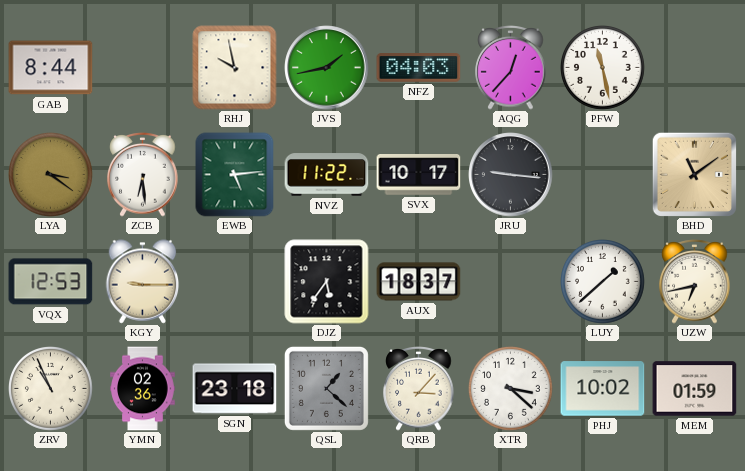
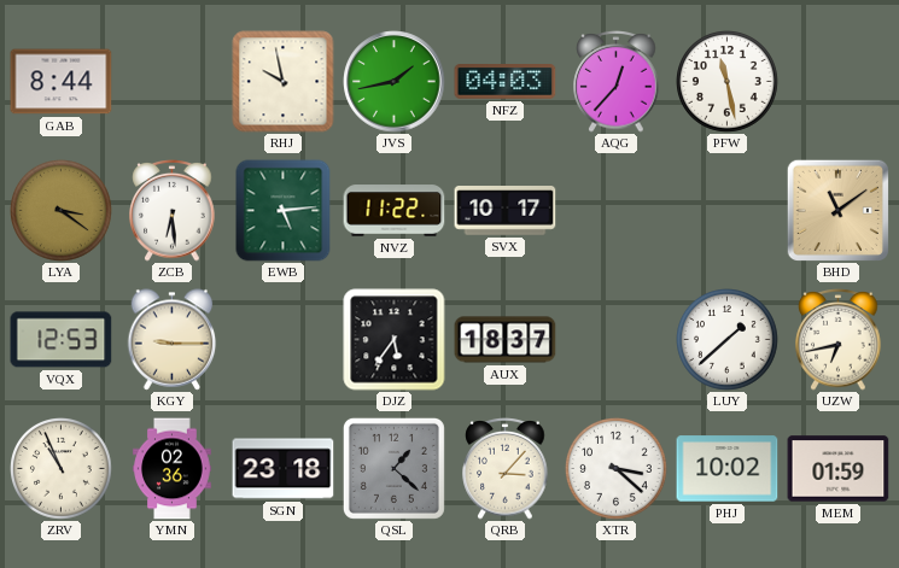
JRU: 9:16 -> none
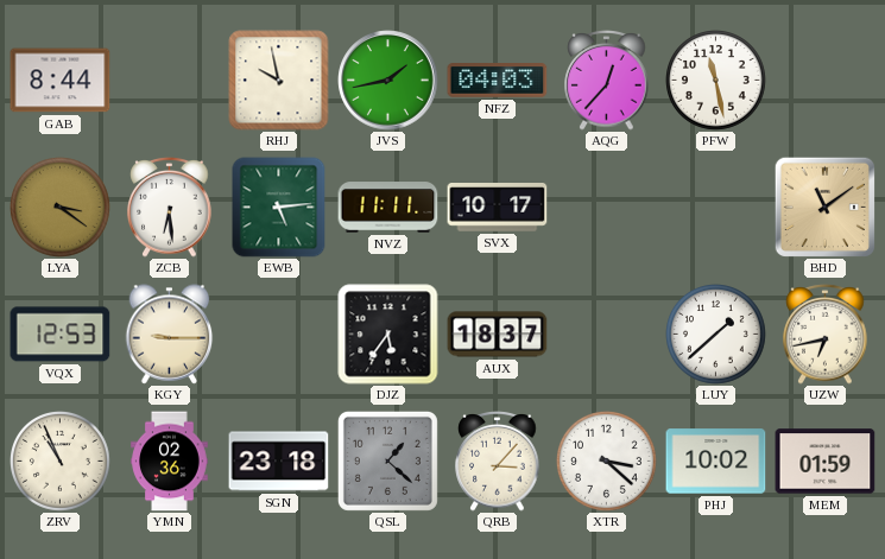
NVZ: 11:22 -> 11:11
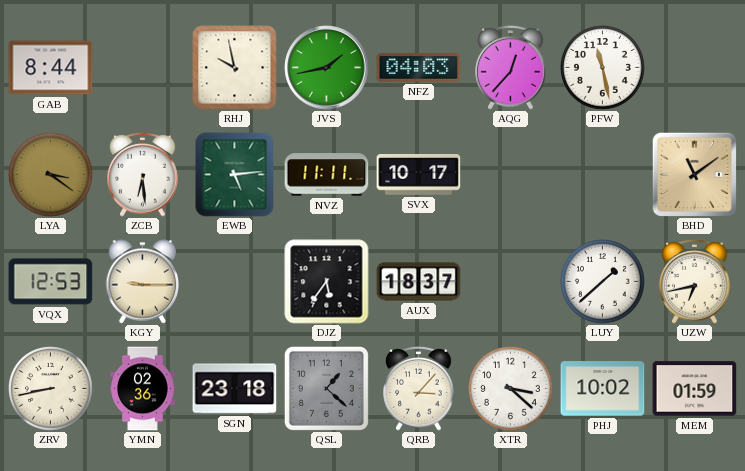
ZRV: 10:56 -> 8:43
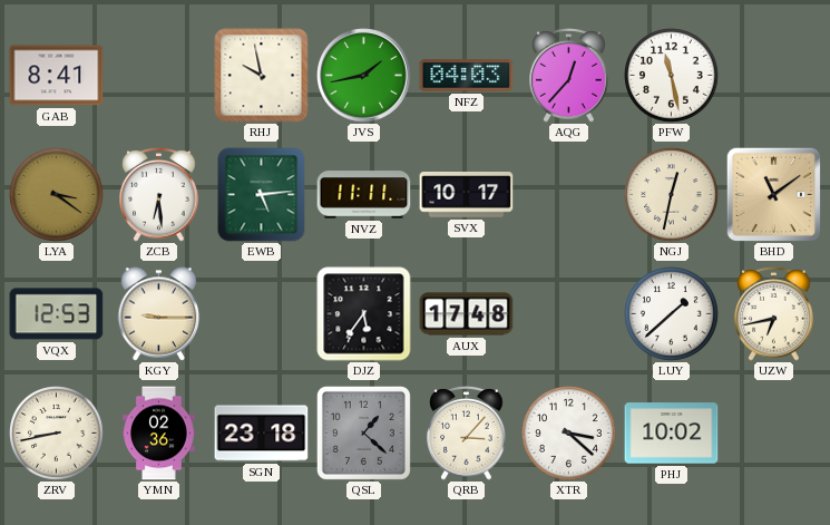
GAB: 8:44 -> 8:41
NGJ: none -> 12:32
AUX: 18:37 -> 17:48
MEM: 01:59 -> none
